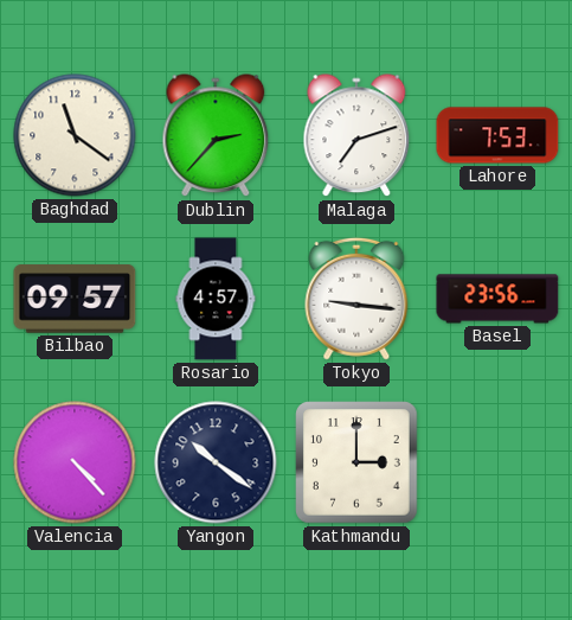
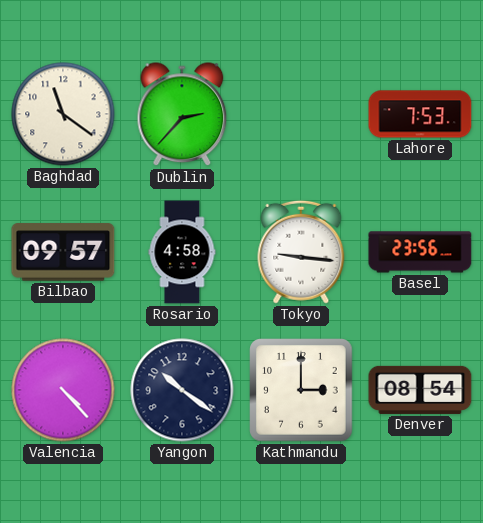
Malaga: 7:12 -> none
Rosario: 4:57 -> 4:58
Denver: none -> 08:54
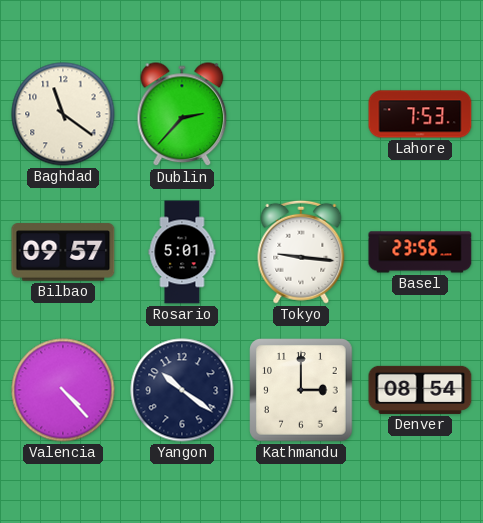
Rosario: 4:58 -> 5:01
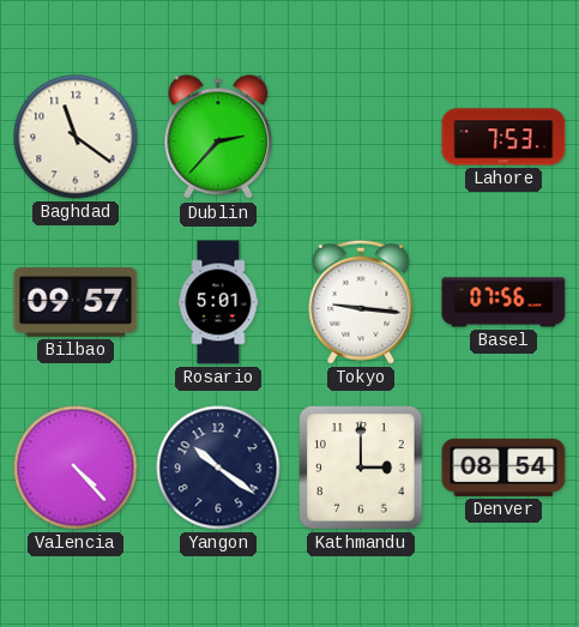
Basel: 23:56 -> 07:56
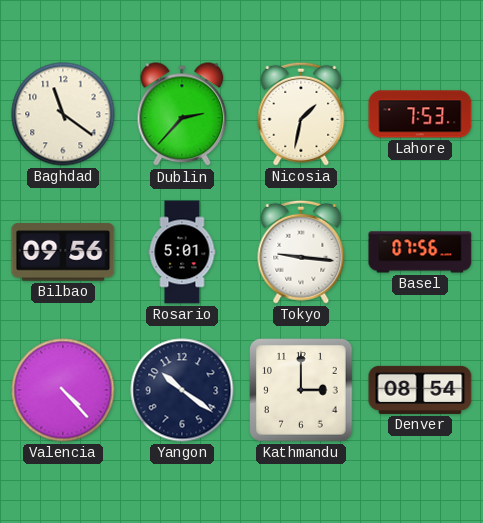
Nicosia: none -> 1:32
Bilbao: 09:57 -> 09:56
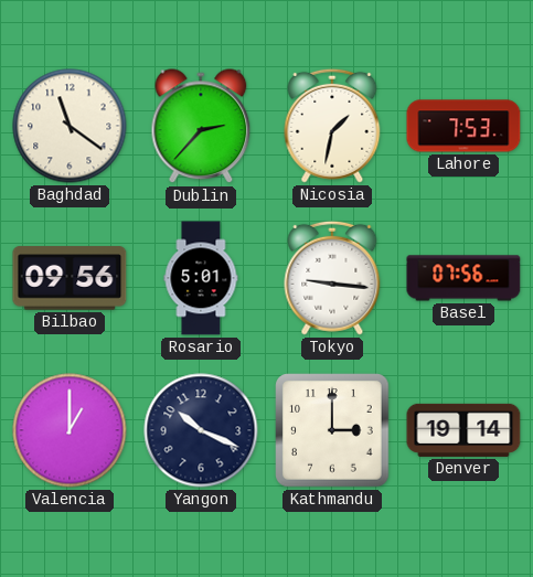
Valencia: 4:23 -> 1:00
Yangon: 10:21 -> 10:19
Denver: 08:54 -> 19:14
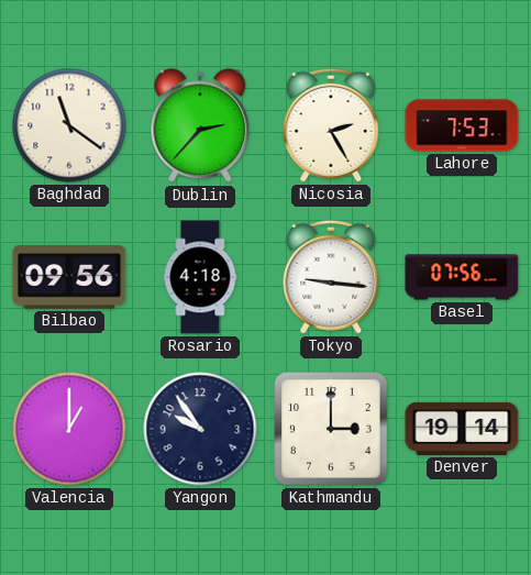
Nicosia: 1:32 -> 2:25
Rosario: 5:01 -> 4:18
Yangon: 10:19 -> 9:54
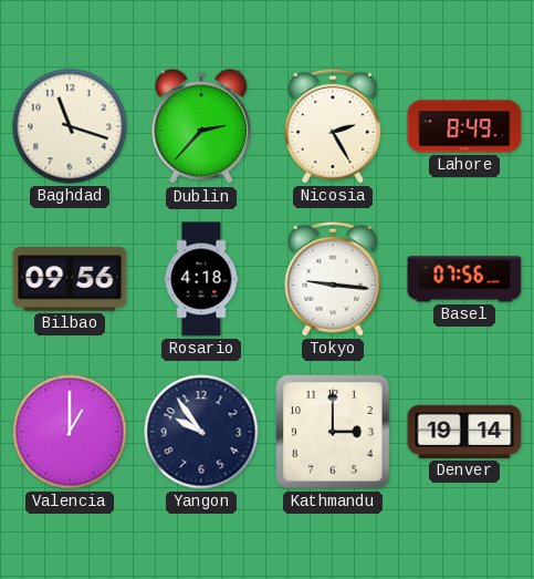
Baghdad: 11:21 -> 11:18
Lahore: 7:53 -> 8:49
